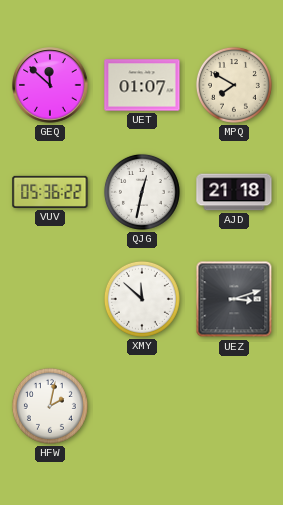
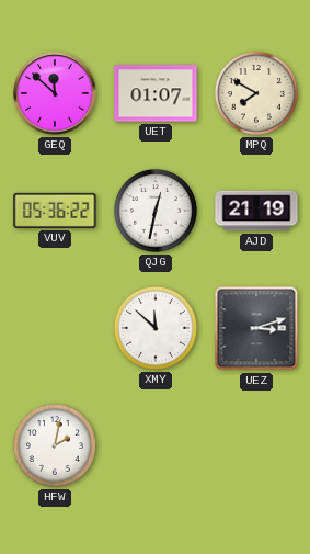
AJD: 21:18 -> 21:19
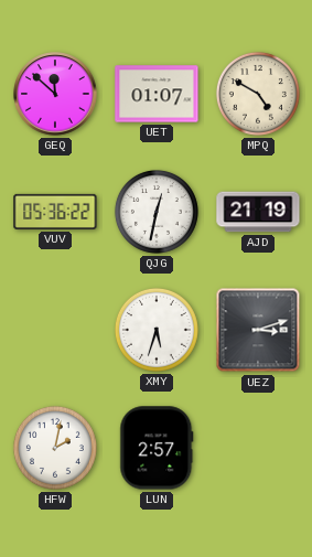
MPQ: 7:50 -> 4:50
XMY: 11:52 -> 5:33
LUN: none -> 2:57
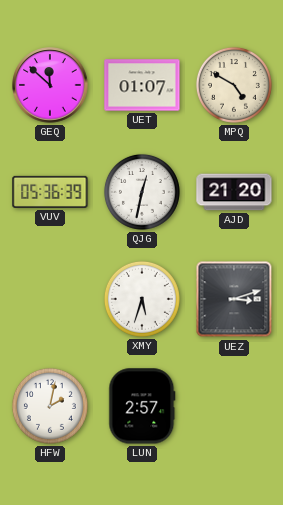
VUV: 05:36:22 -> 05:36:39
AJD: 21:19 -> 21:20
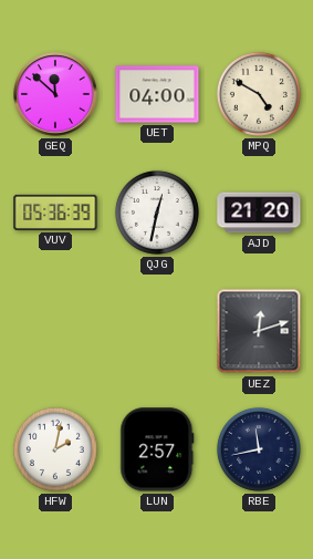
UET: 01:07 -> 04:00
XMY: 5:33 -> none
UEZ: 3:12 -> 12:12
RBE: none -> 11:43
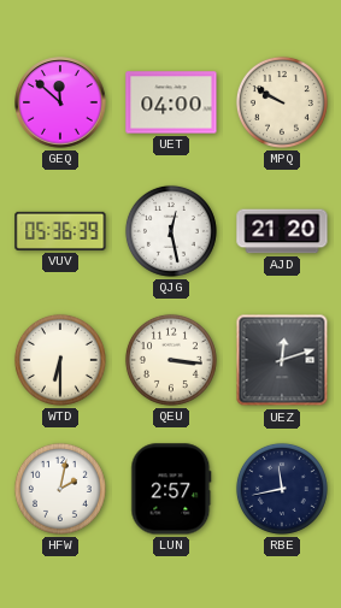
MPQ: 4:50 -> 9:50
QJG: 12:32 -> 12:28
WTD: none -> 6:30
QEU: none -> 3:16
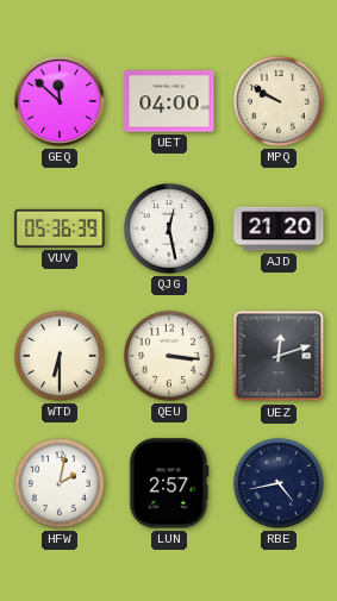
RBE: 11:43 -> 4:43
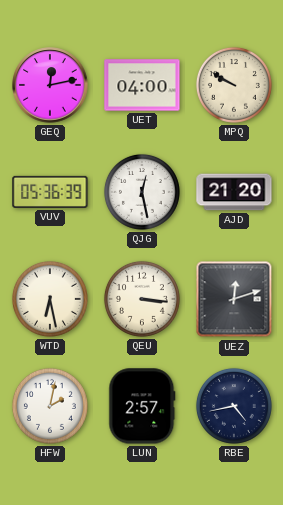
GEQ: 11:52 -> 12:13
WTD: 6:30 -> 6:28
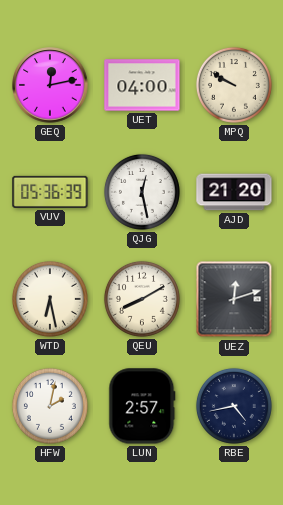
QEU: 3:16 -> 8:10
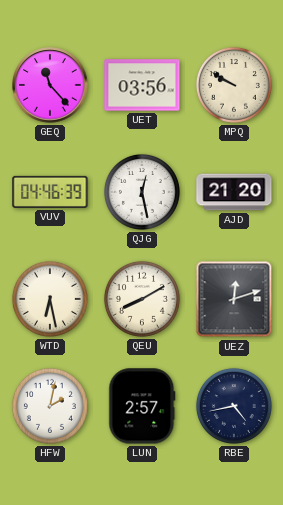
GEQ: 12:13 -> 11:23
UET: 04:00 -> 03:56
VUV: 05:36 -> 04:46
